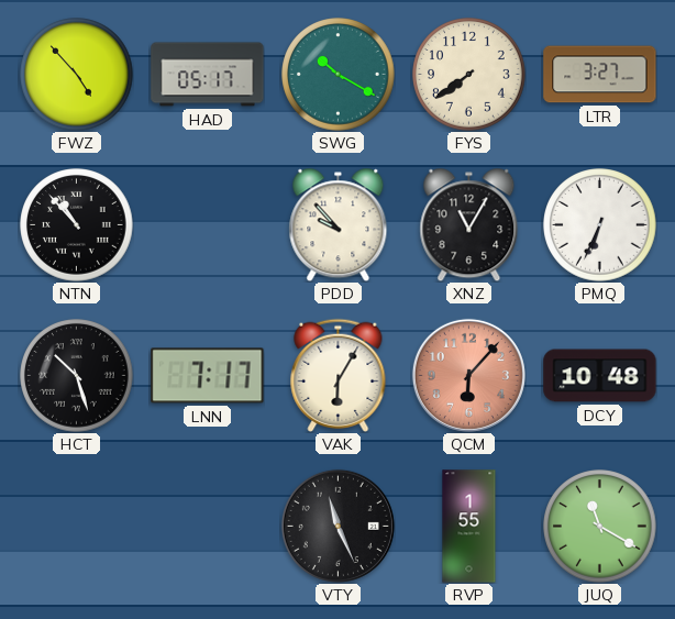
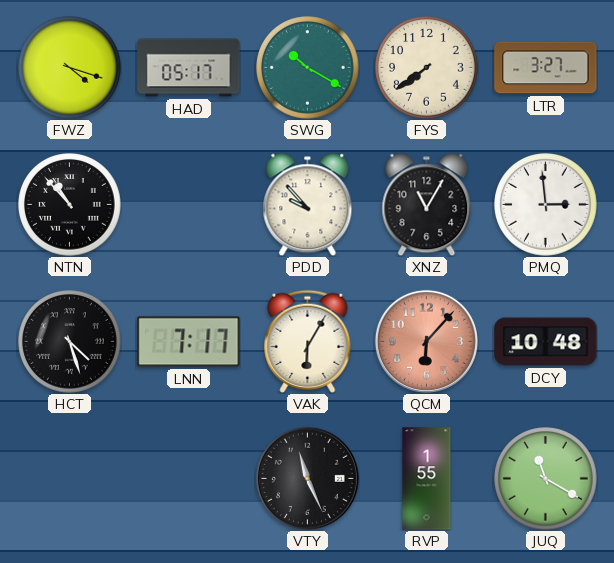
FWZ: 4:53 -> 4:18
PMQ: 6:34 -> 2:59
HCT: 10:27 -> 4:27
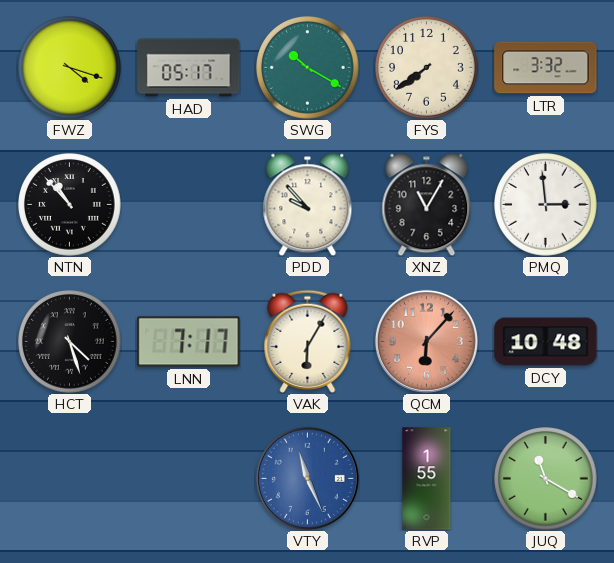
LTR: 3:27 -> 3:32
VTY dial: black -> blue
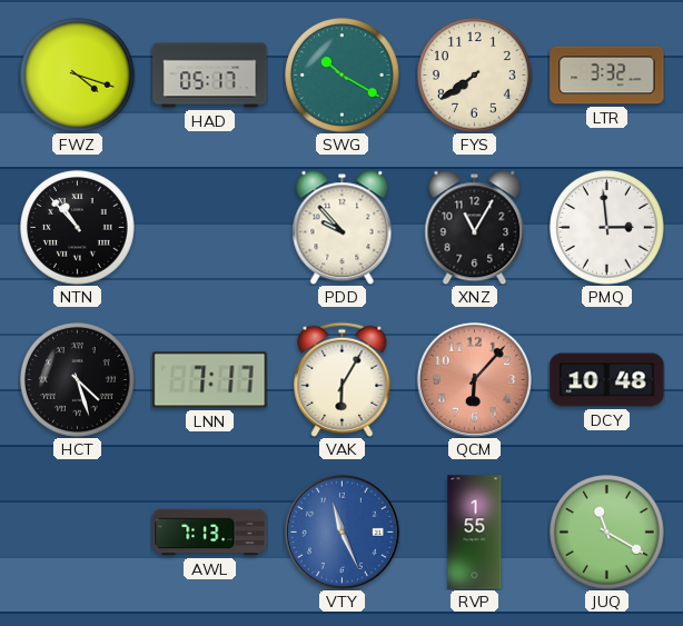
AWL: none -> 7:13
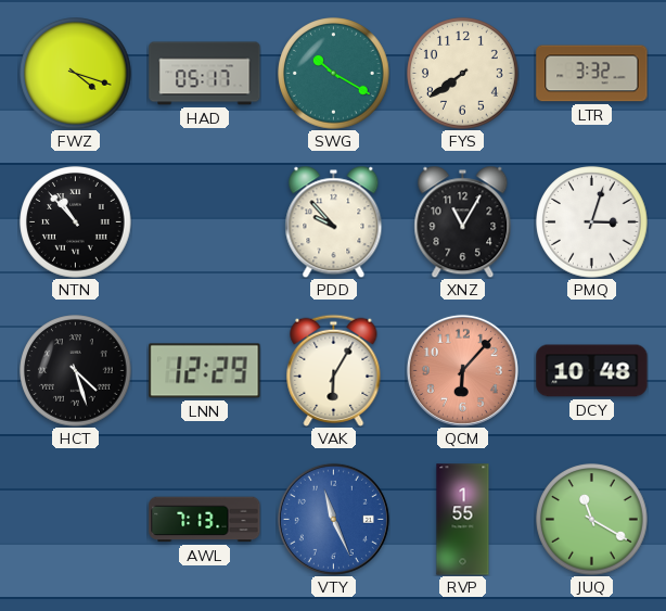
PMQ: 2:59 -> 3:03
LNN: 7:17 -> 12:29
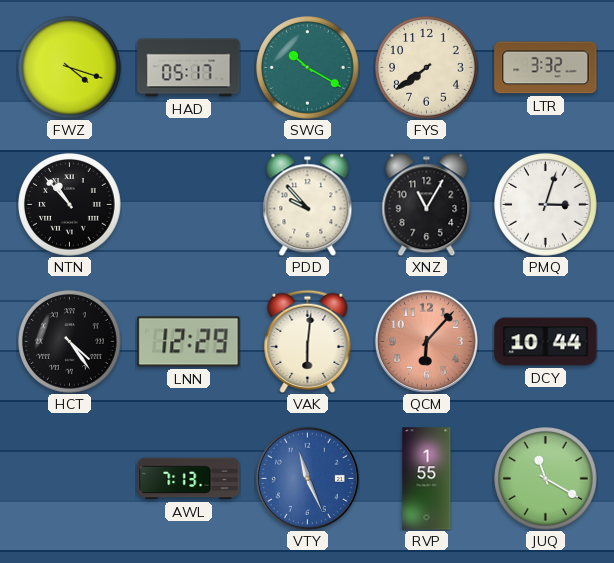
HCT: 4:27 -> 4:24
VAK: 6:05 -> 6:01
DCY: 10:48 -> 10:44
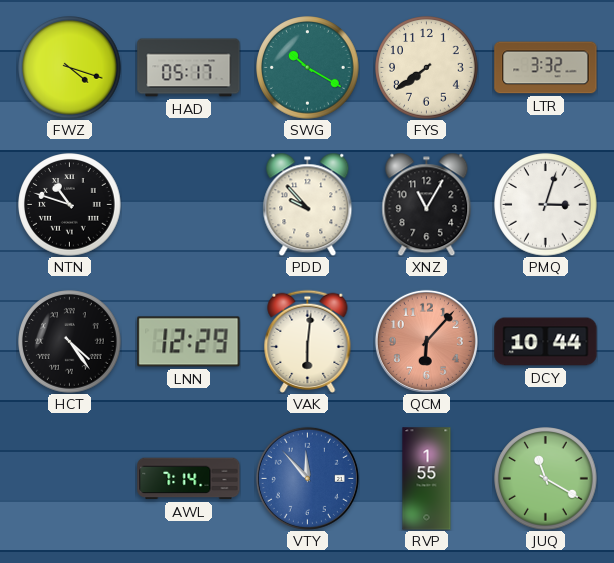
NTN: 10:53 -> 10:48
AWL: 7:13 -> 7:14
VTY: 11:26 -> 11:53
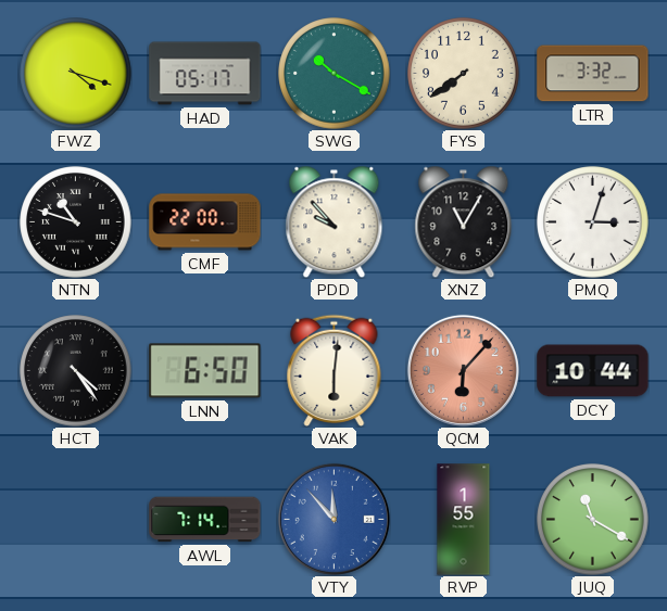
CMF: none -> 22:00
LNN: 12:29 -> 6:50
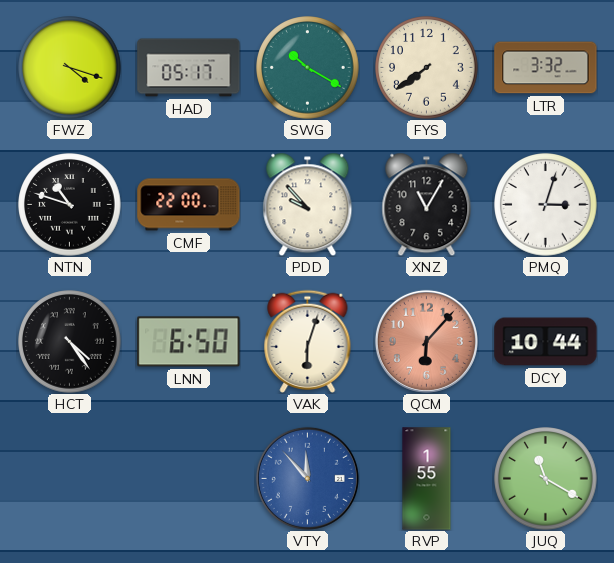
VAK: 6:01 -> 6:03
AWL: 7:14 -> none
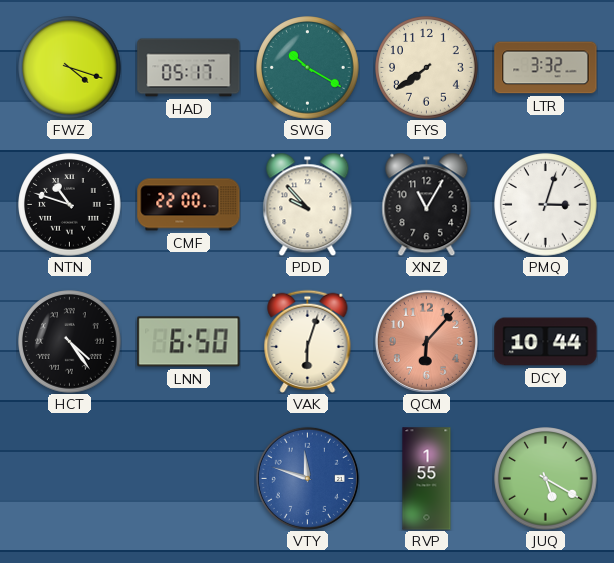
VTY: 11:53 -> 11:48
JUQ: 11:20 -> 5:20
